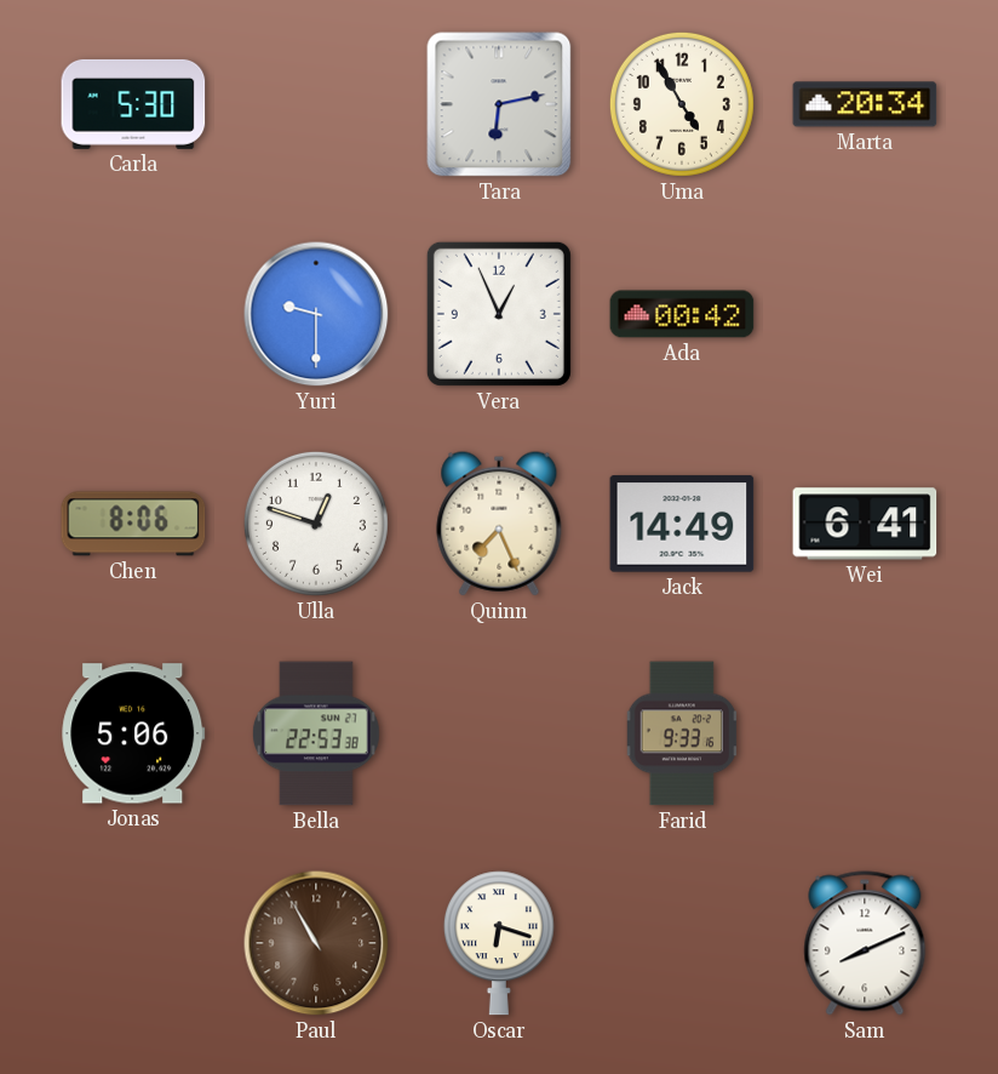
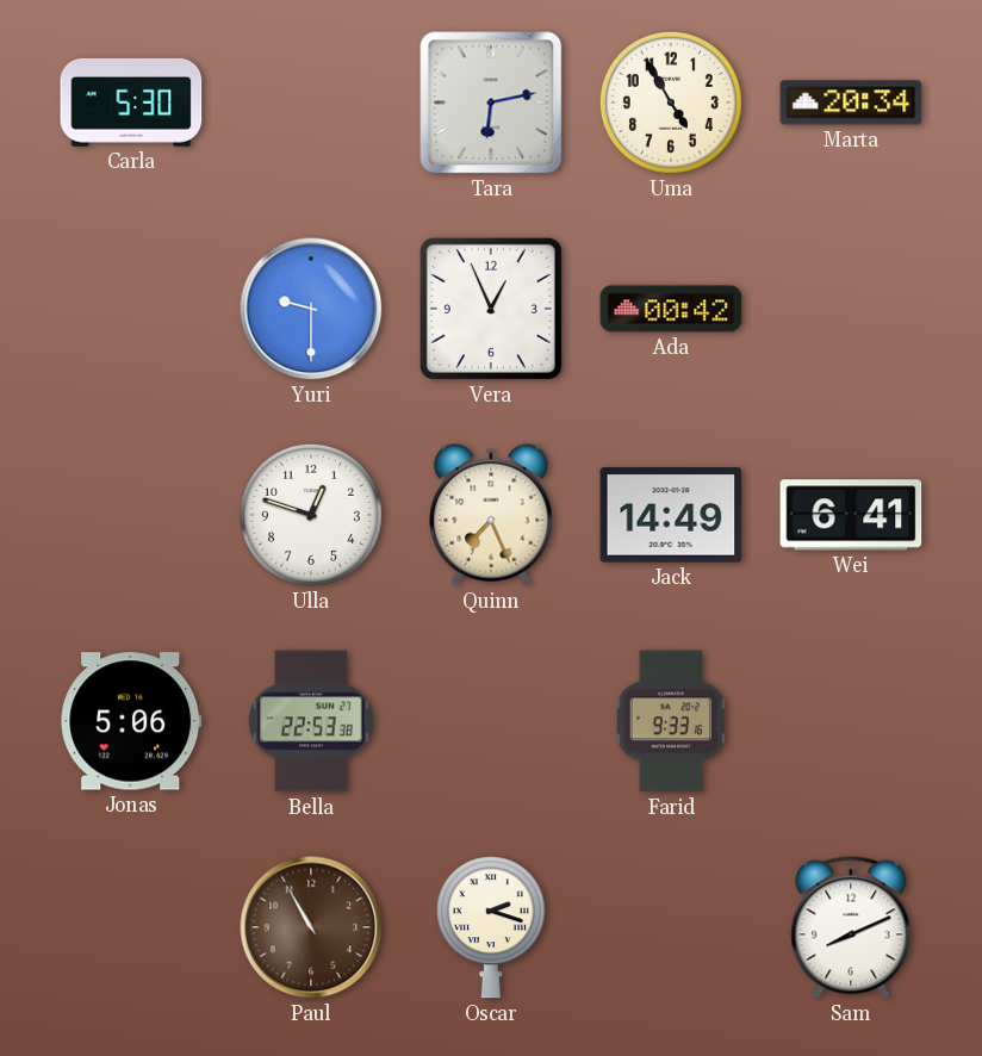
Chen: 8:06 -> none
Oscar: 6:18 -> 2:18
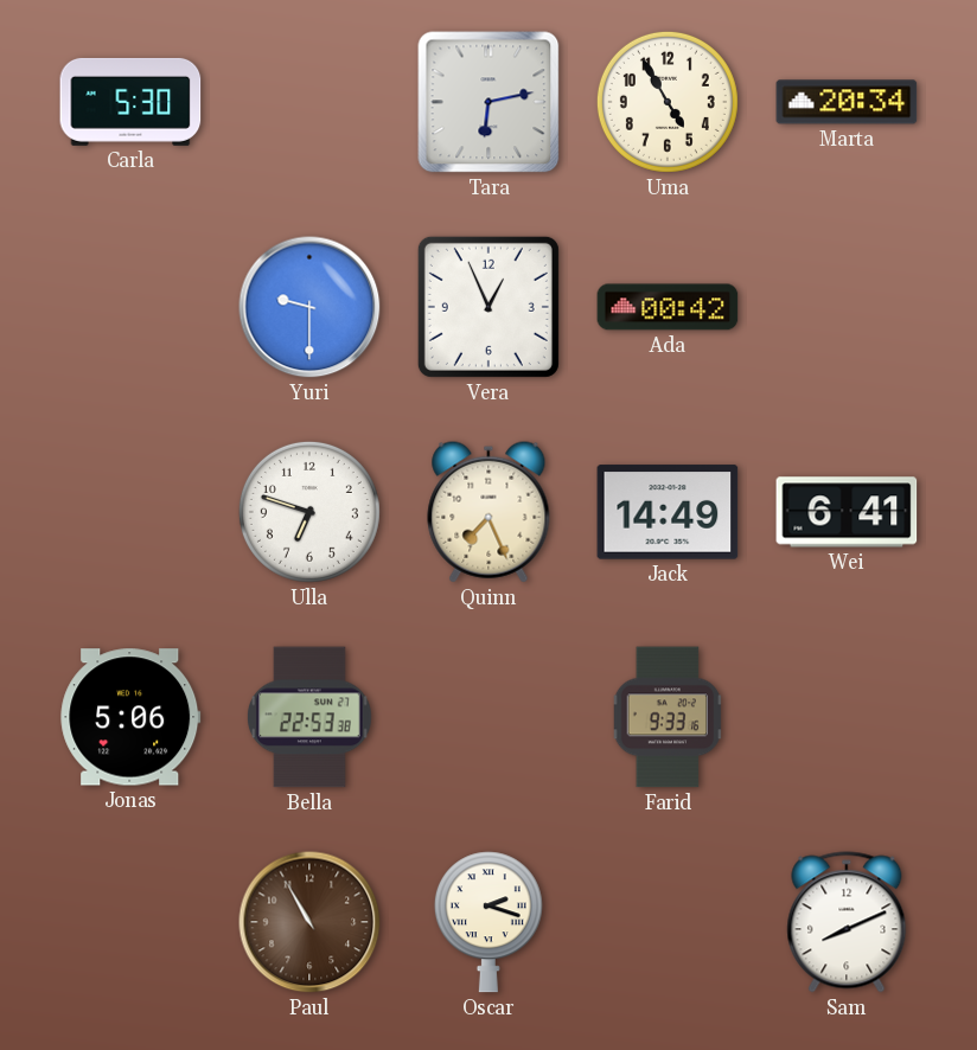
Ulla: 12:48 -> 6:48
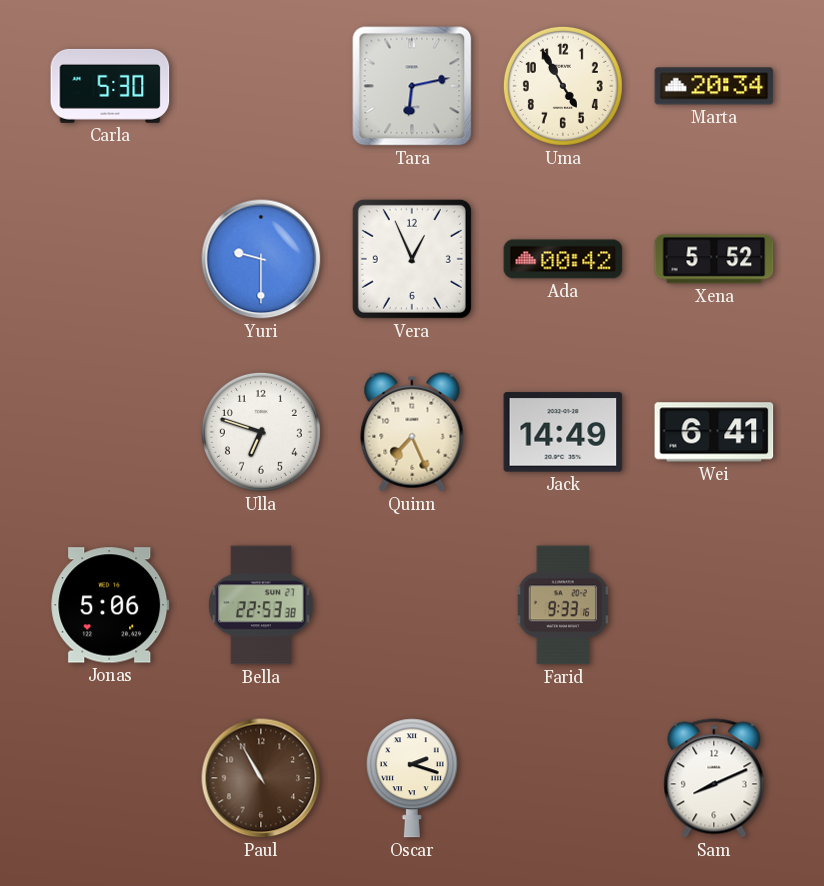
Xena: none -> 5:52
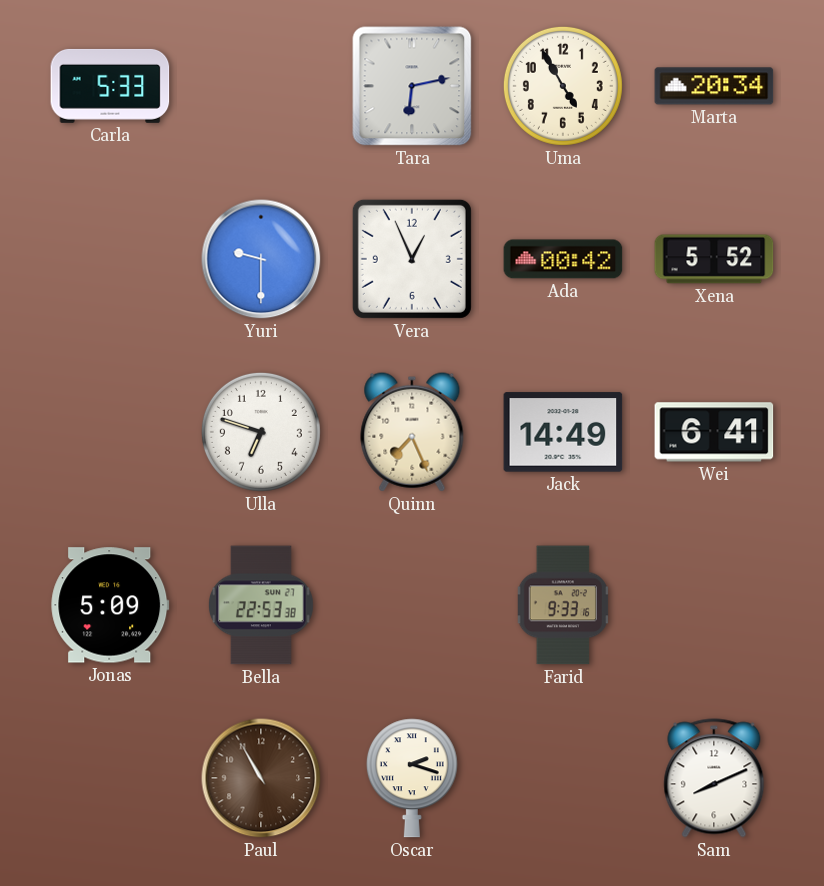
Carla: 5:30 -> 5:33
Jonas: 5:06 -> 5:09
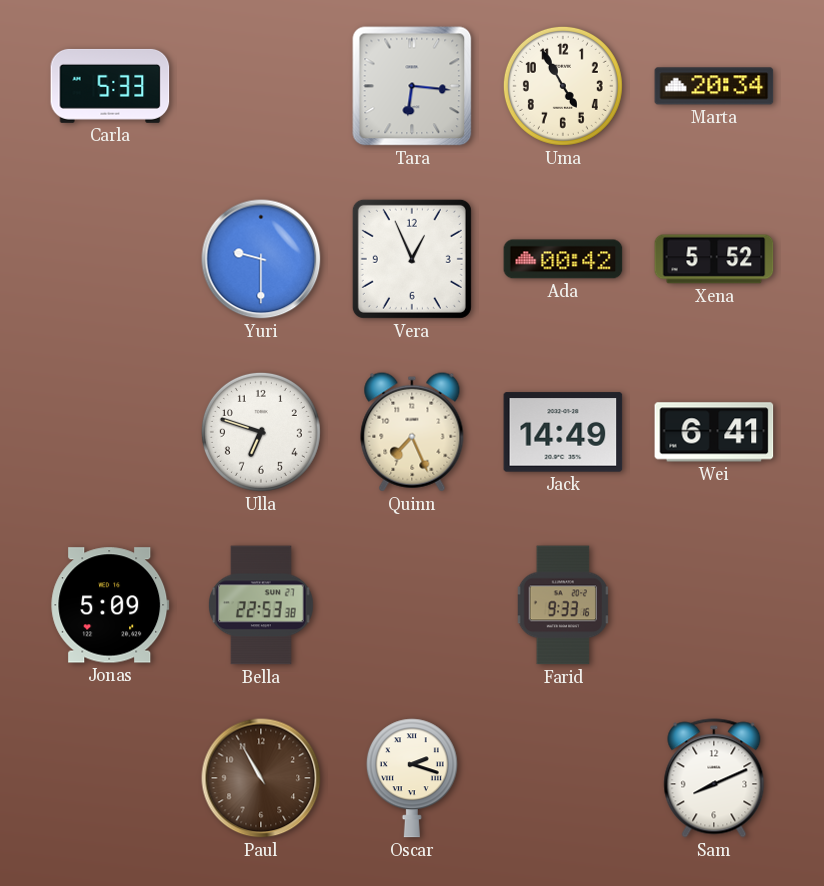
Tara: 6:13 -> 6:16
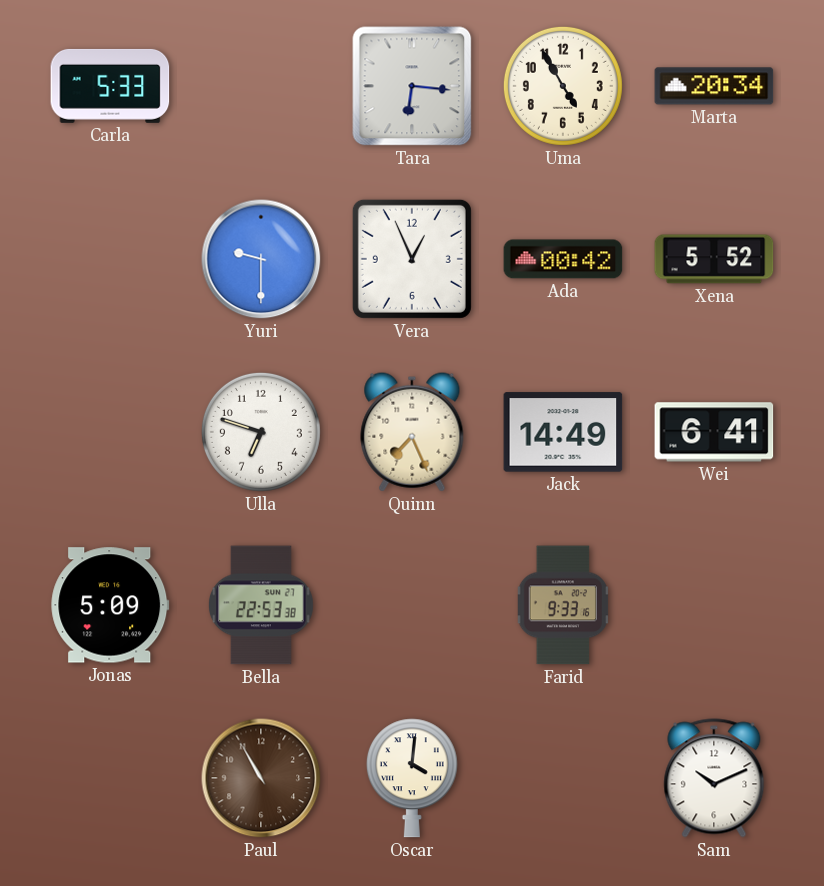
Oscar: 2:18 -> 4:01
Sam: 8:11 -> 10:11
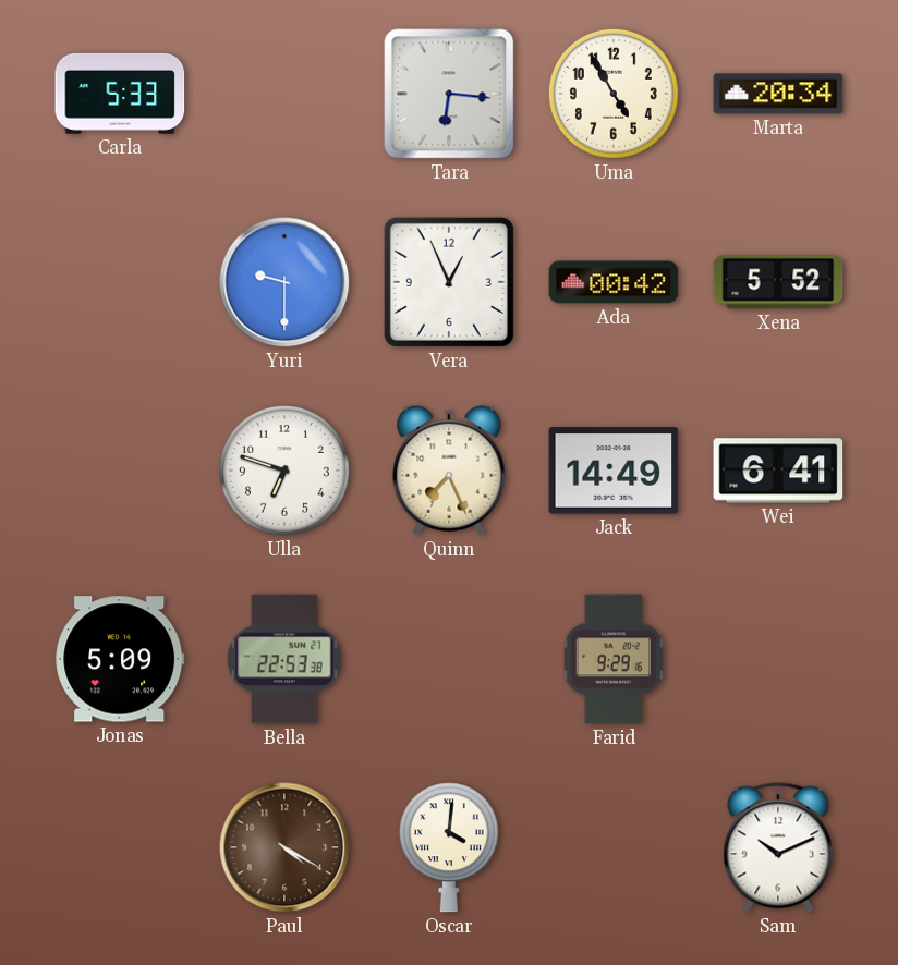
Farid: 9:33 -> 9:29
Paul: 10:55 -> 4:20
